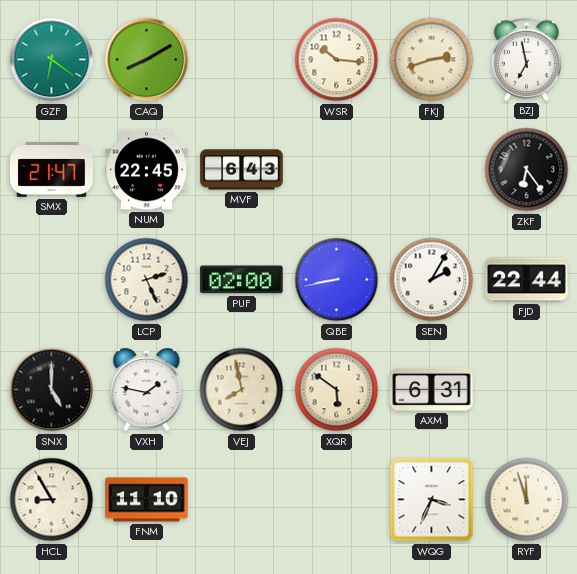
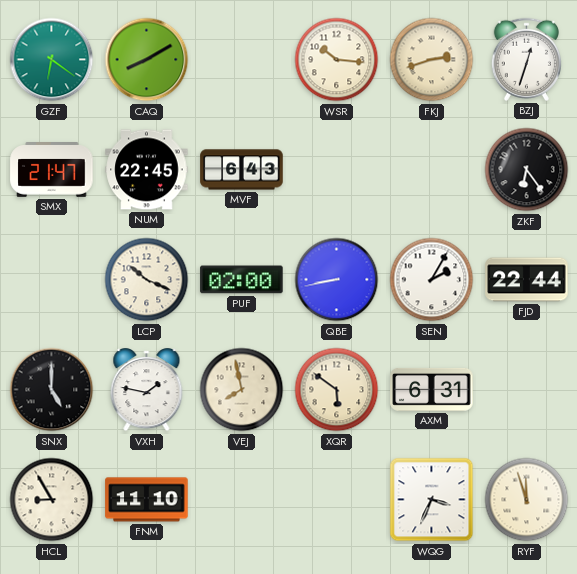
BZJ: 6:58 -> 12:33
LCP: 2:26 -> 10:19
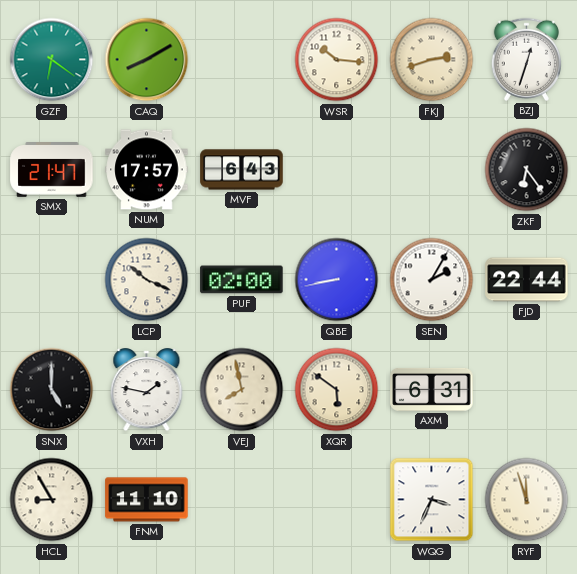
NUM: 22:45 -> 17:57
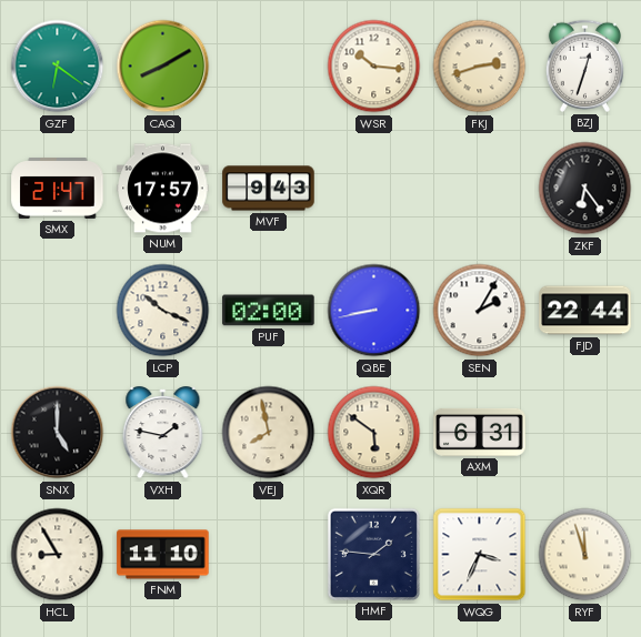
MVF: 6:43 -> 9:43
HMF: none -> 1:46
